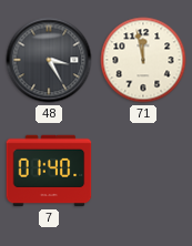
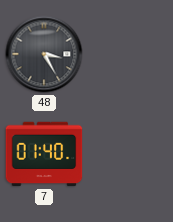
71: 11:58 -> none
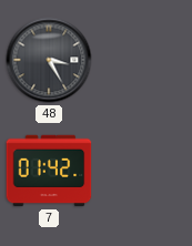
7: 01:40 -> 01:42
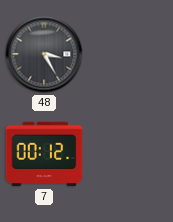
7: 01:42 -> 00:12
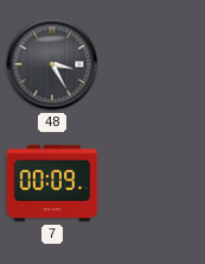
7: 00:12 -> 00:09
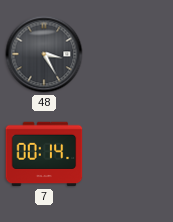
7: 00:09 -> 00:14
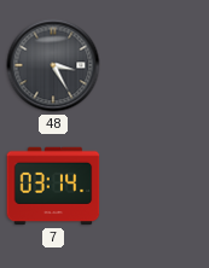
7: 00:14 -> 03:14
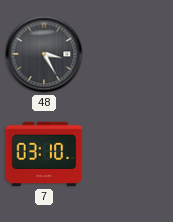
7: 03:14 -> 03:10
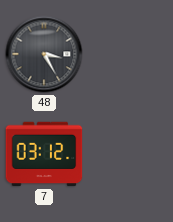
7: 03:10 -> 03:12
